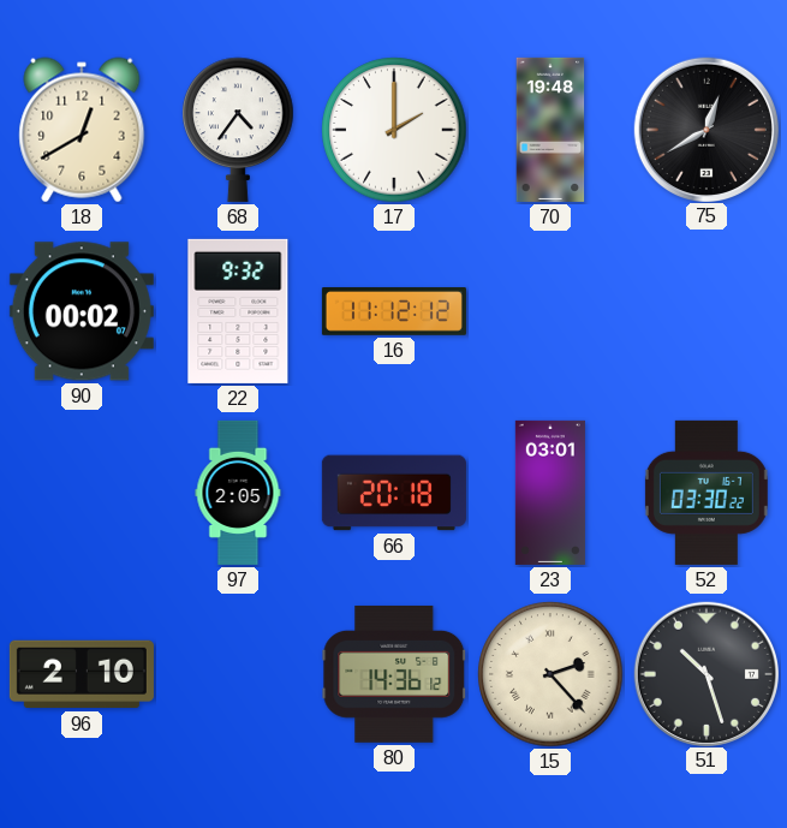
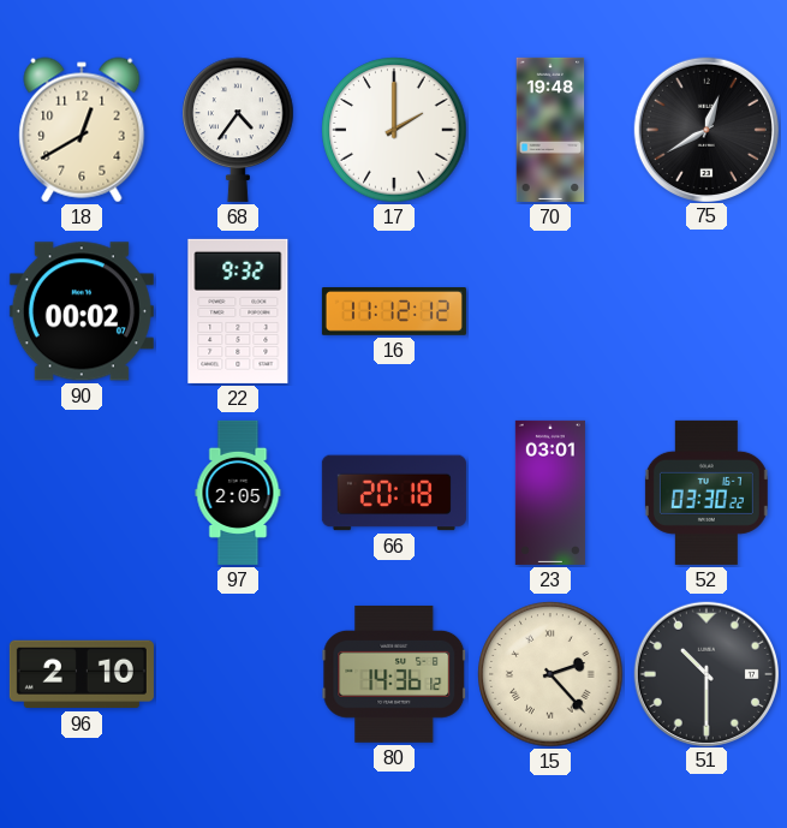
51: 10:27 -> 10:30
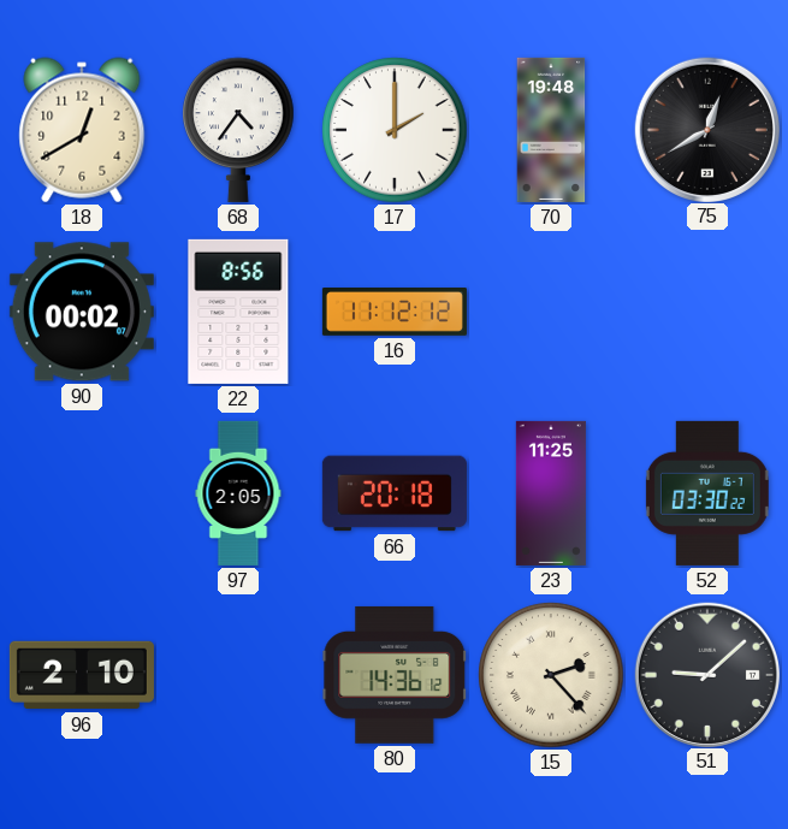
22: 9:32 -> 8:56
23: 03:01 -> 11:25
51: 10:30 -> 9:08
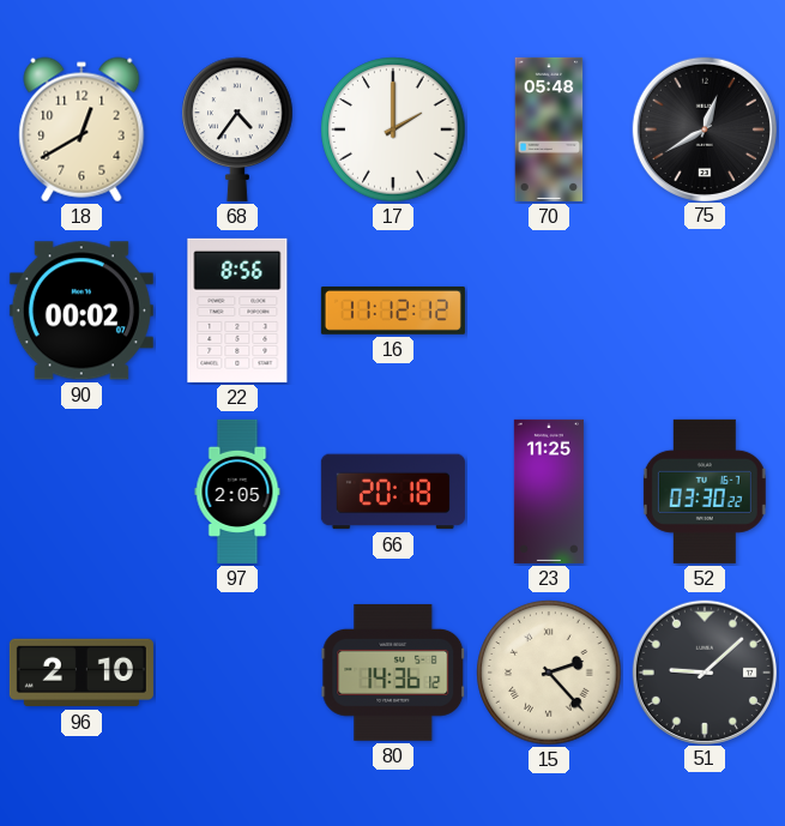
70: 19:48 -> 05:48
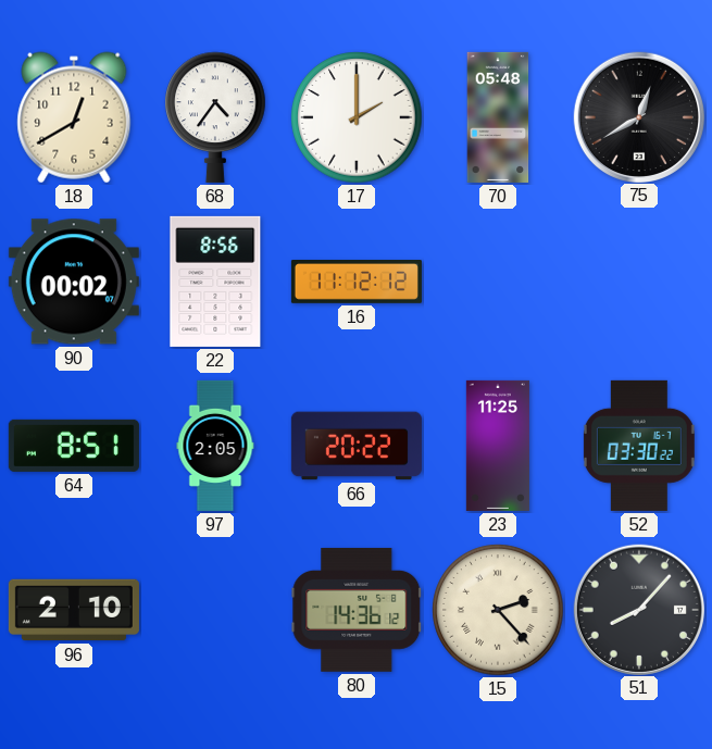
64: none -> 8:51
66: 20:18 -> 20:22
51: 9:08 -> 8:07
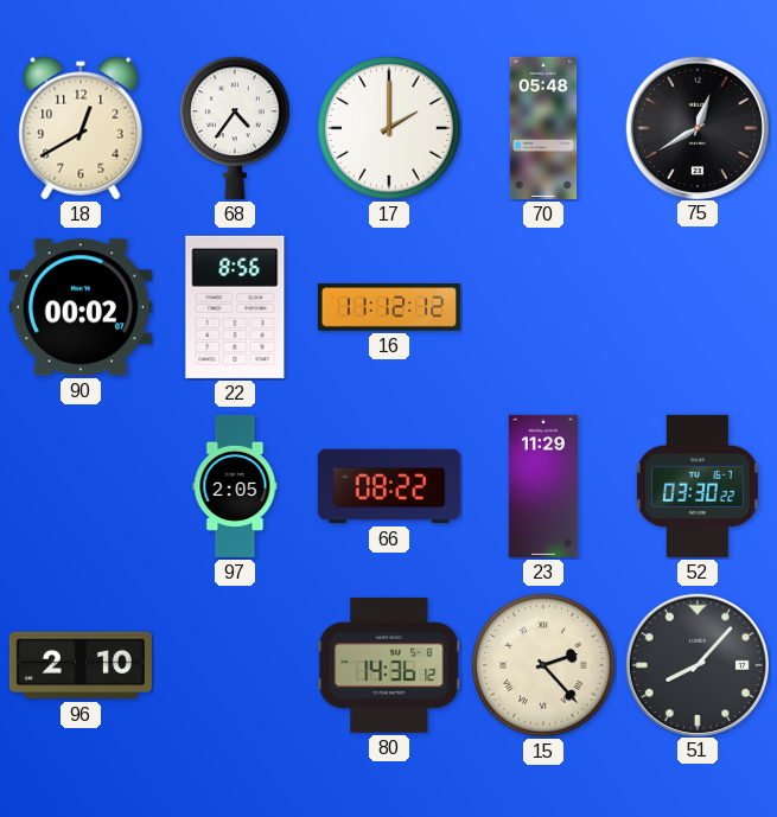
64: 8:51 -> none
66: 20:22 -> 08:22
23: 11:25 -> 11:29
